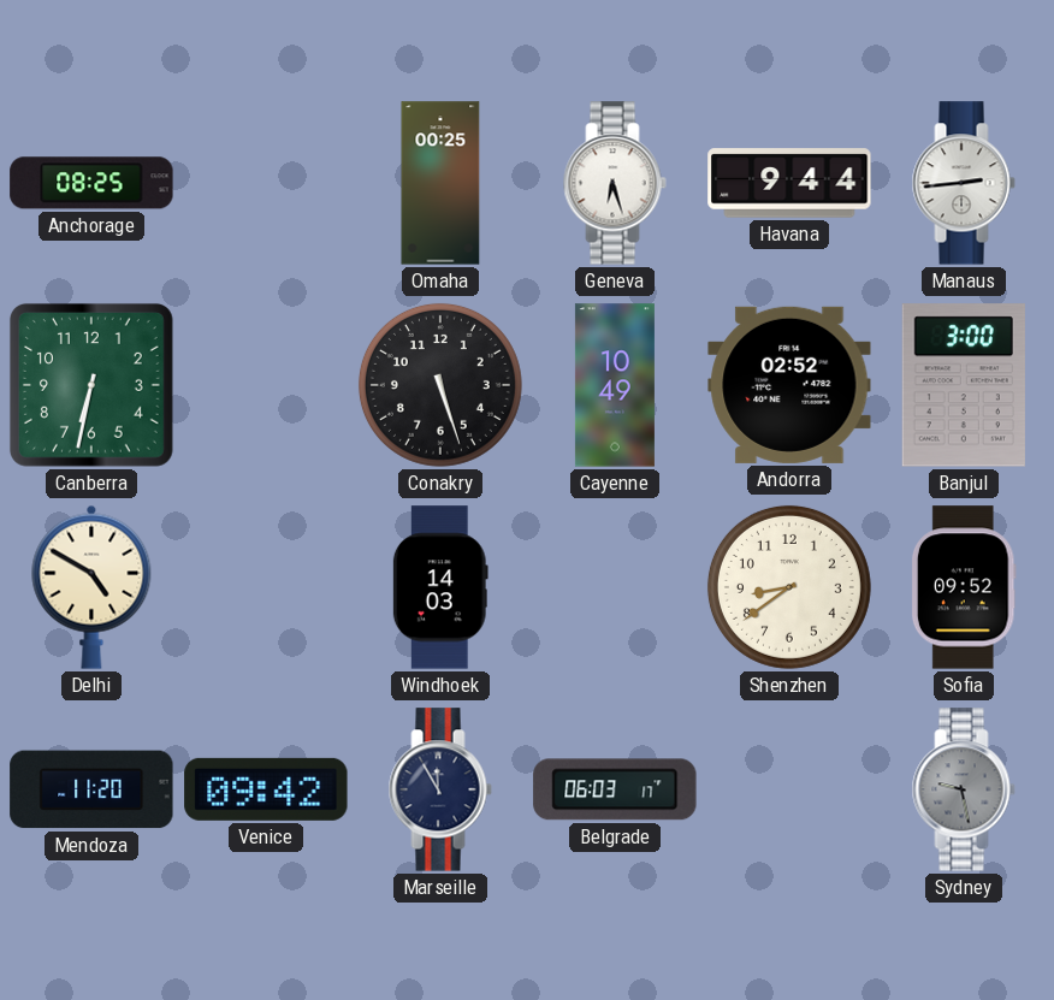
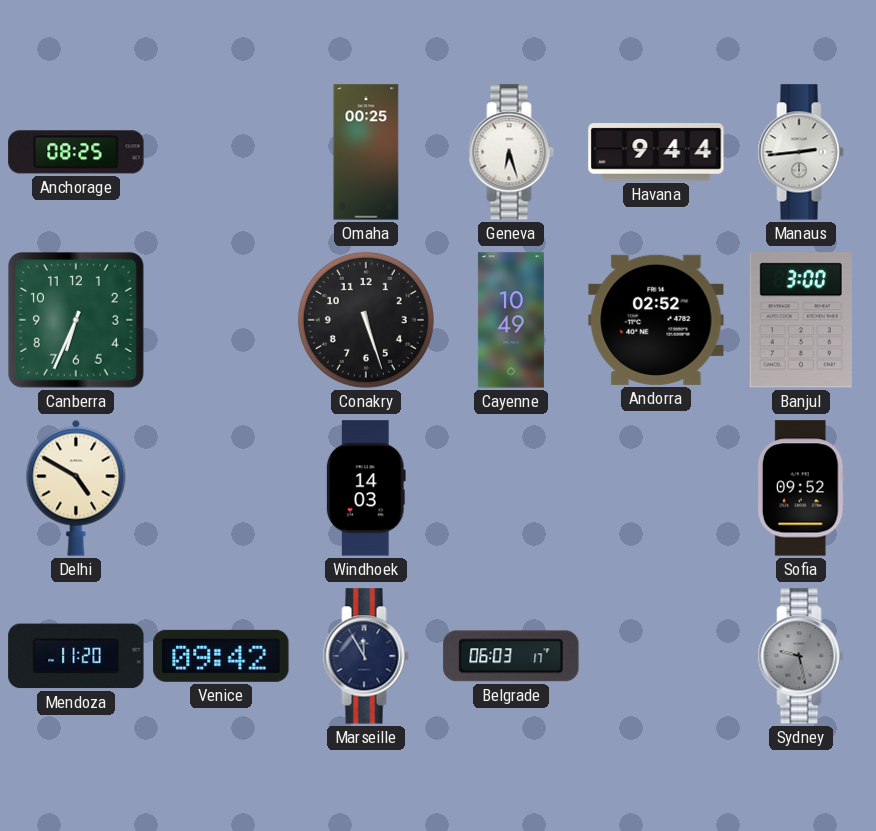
Canberra: 6:32 -> 6:34
Shenzhen: 8:39 -> none
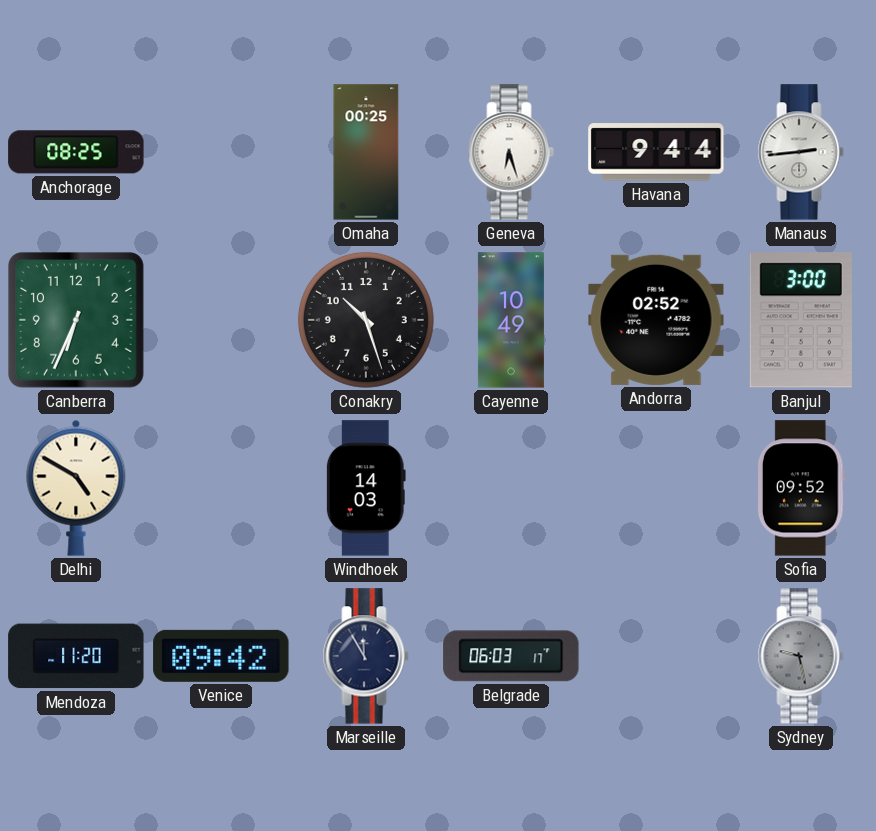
Conakry: 5:27 -> 10:27
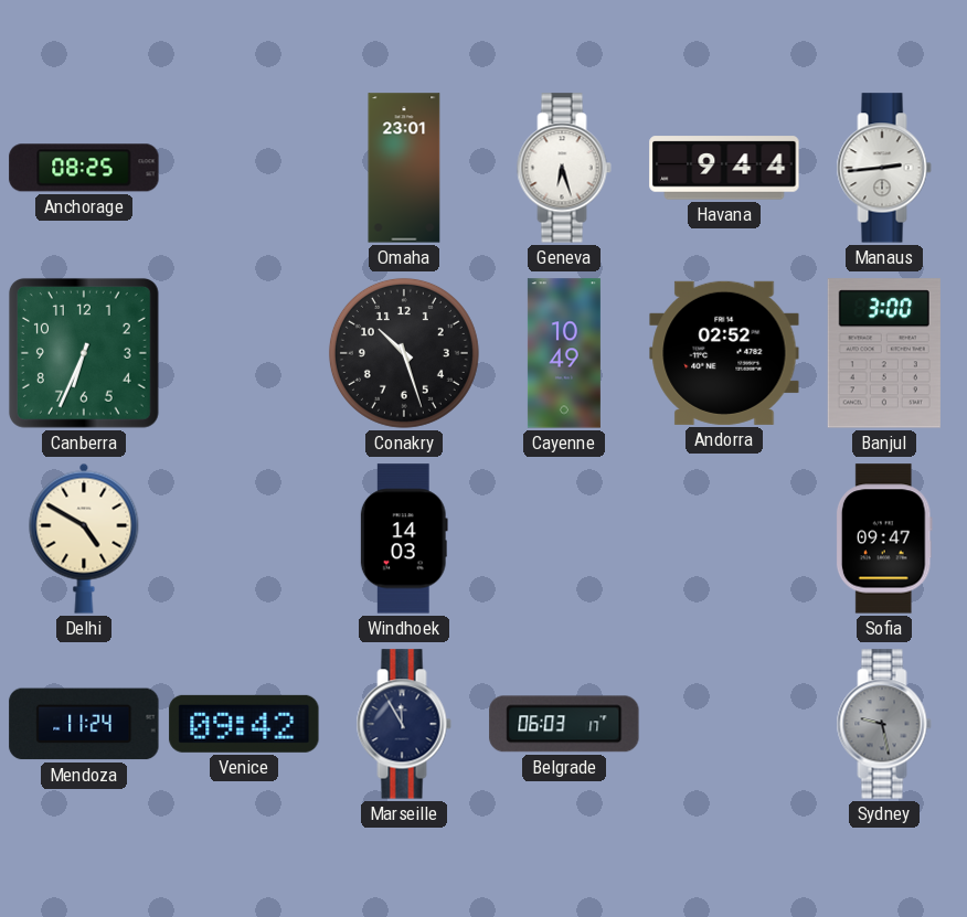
Omaha: 00:25 -> 23:01
Sofia: 09:52 -> 09:47
Mendoza: 11:20 -> 11:24
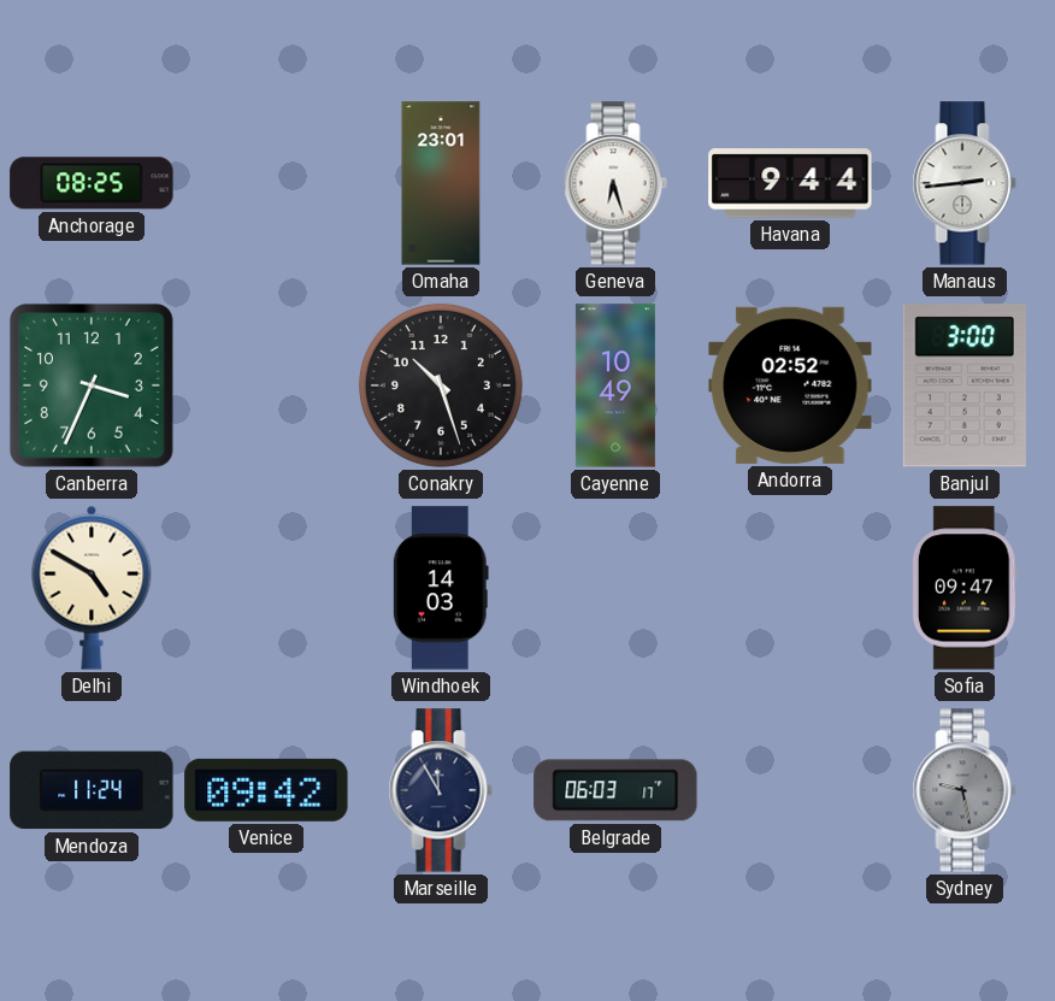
Canberra: 6:34 -> 3:34
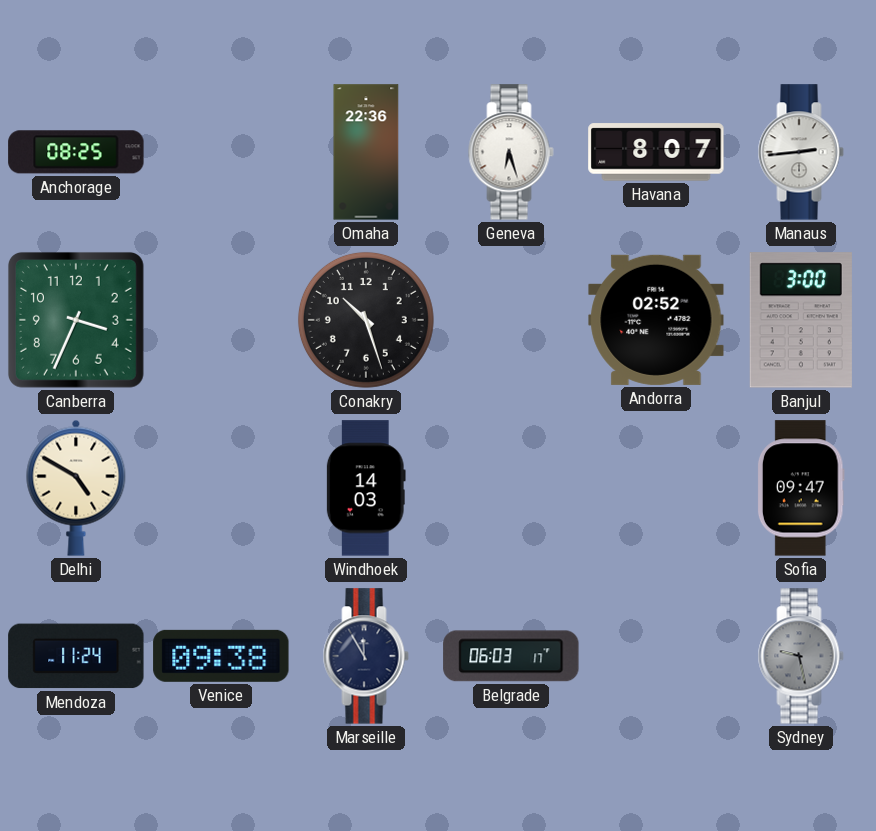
Omaha: 23:01 -> 22:36
Havana: 9:44 -> 8:07
Cayenne: 10:49 -> none
Venice: 09:42 -> 09:38
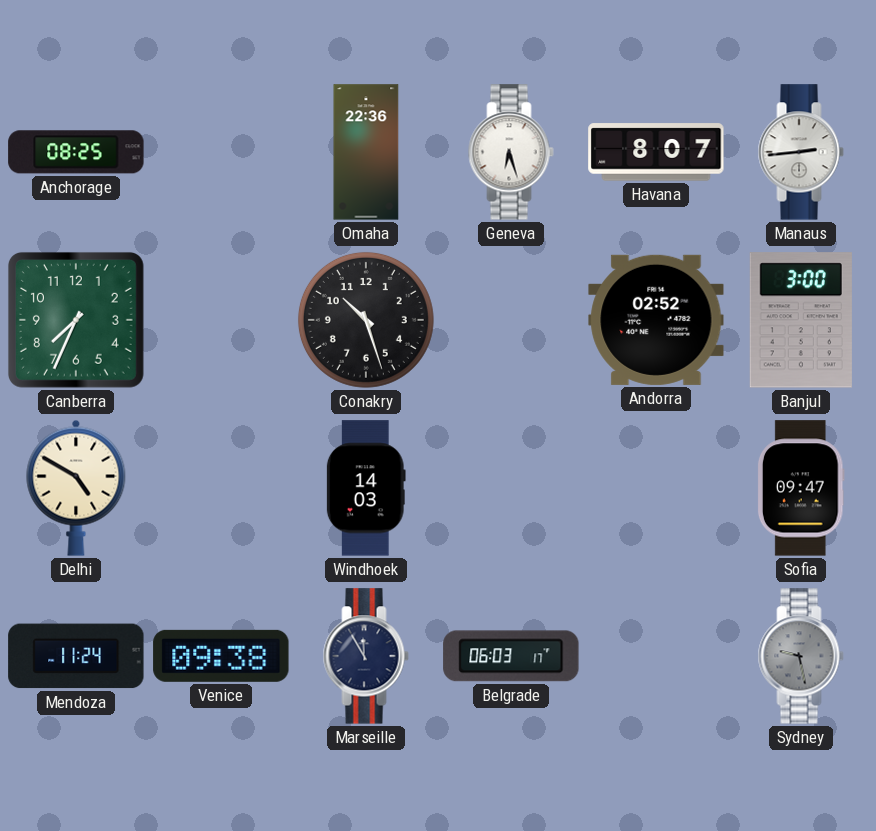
Canberra: 3:34 -> 7:34
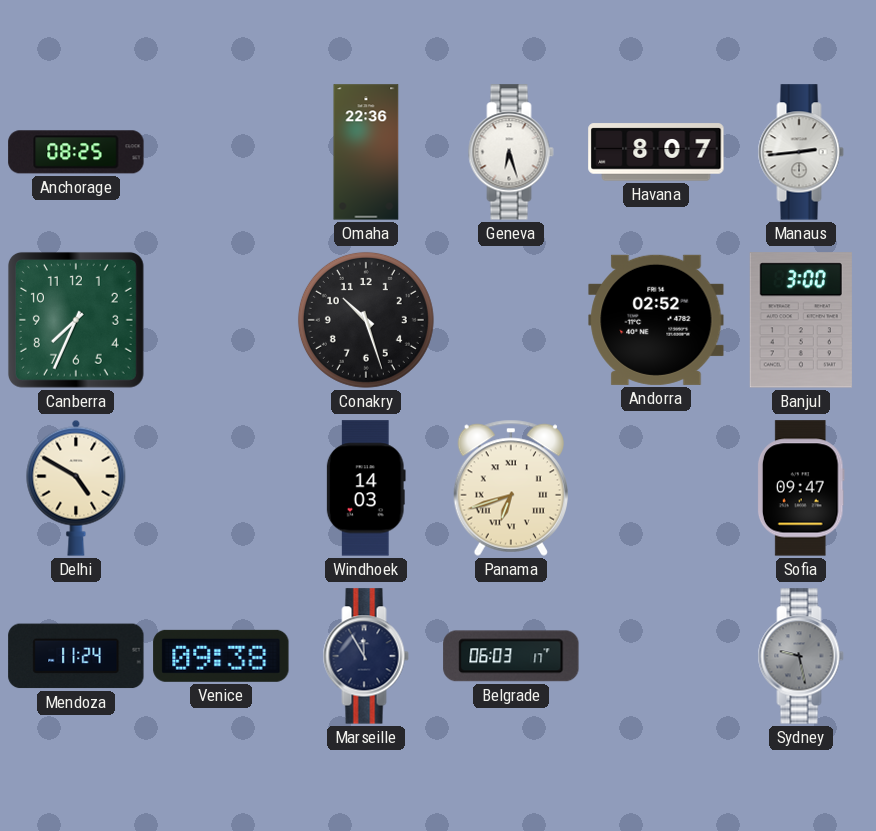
Panama: none -> 6:42
